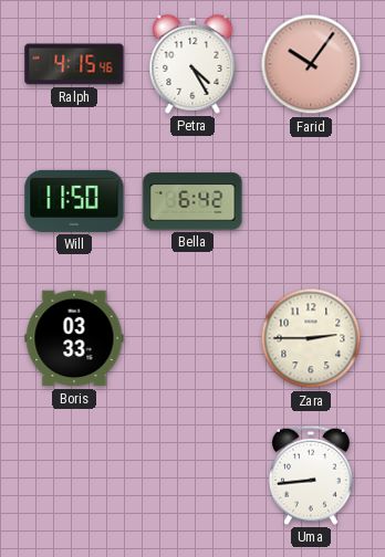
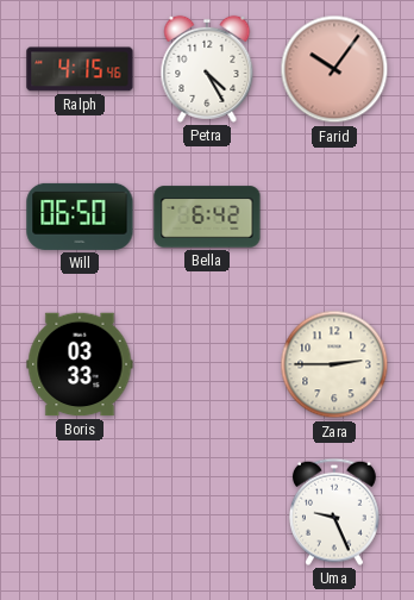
Will: 11:50 -> 06:50
Uma: 8:44 -> 9:26
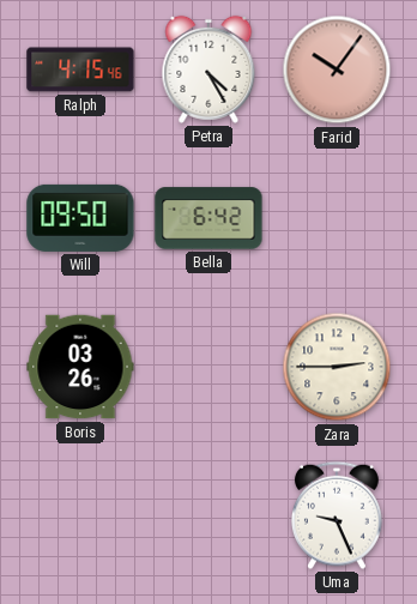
Will: 06:50 -> 09:50
Boris: 03:33 -> 03:26
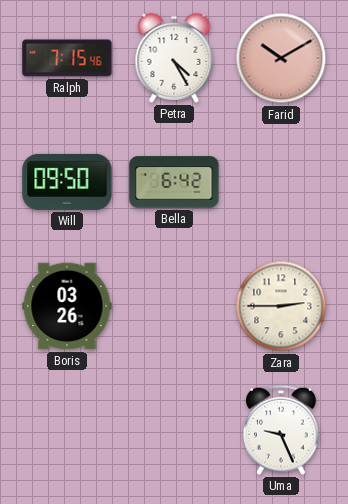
Ralph: 4:15 -> 7:15
Farid: 10:06 -> 10:10
